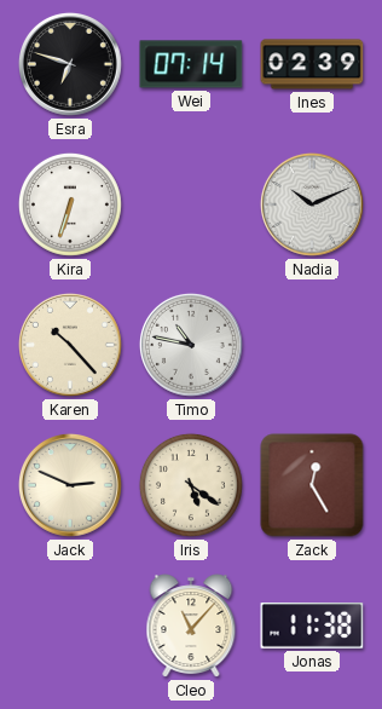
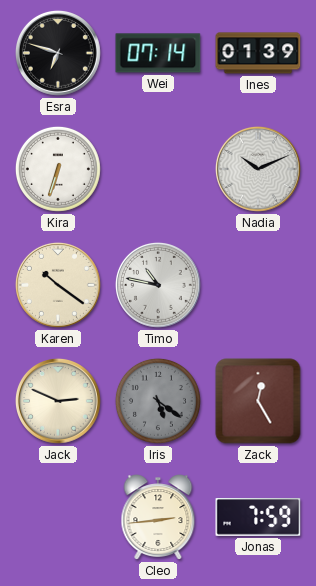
Ines: 02:39 -> 01:39
Karen: 10:23 -> 10:21
Iris dial: cream -> grey
Cleo: 11:07 -> 2:44
Jonas: 11:38 -> 7:59
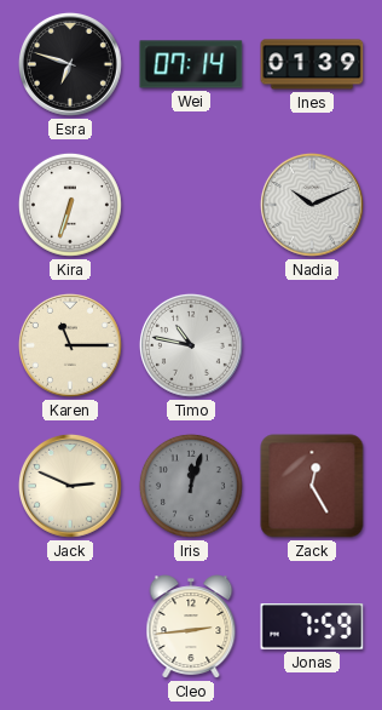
Karen: 10:21 -> 11:15
Iris: 5:21 -> 12:03
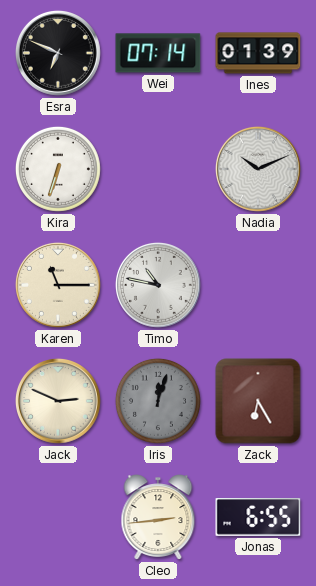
Esra: 6:48 -> 6:49
Zack: 12:25 -> 6:25
Jonas: 7:59 -> 6:55
